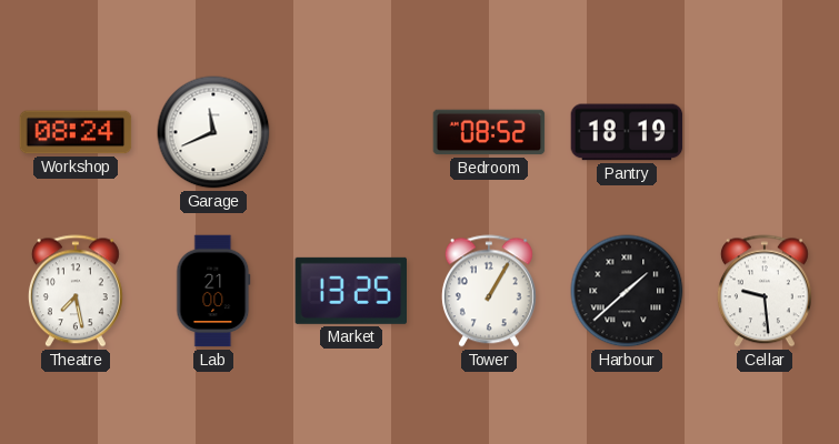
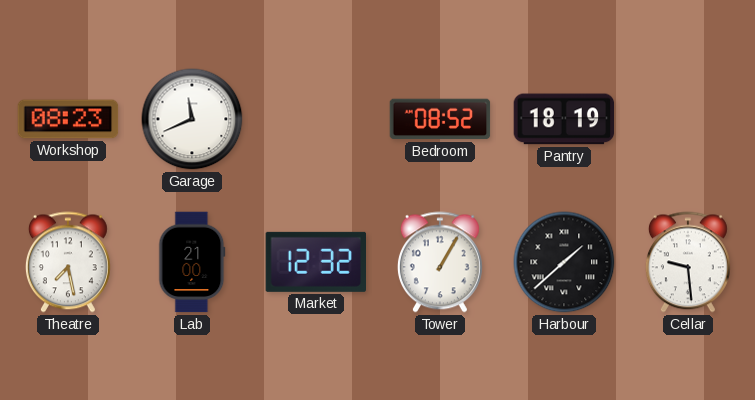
Workshop: 08:24 -> 08:23
Market: 13:25 -> 12:32
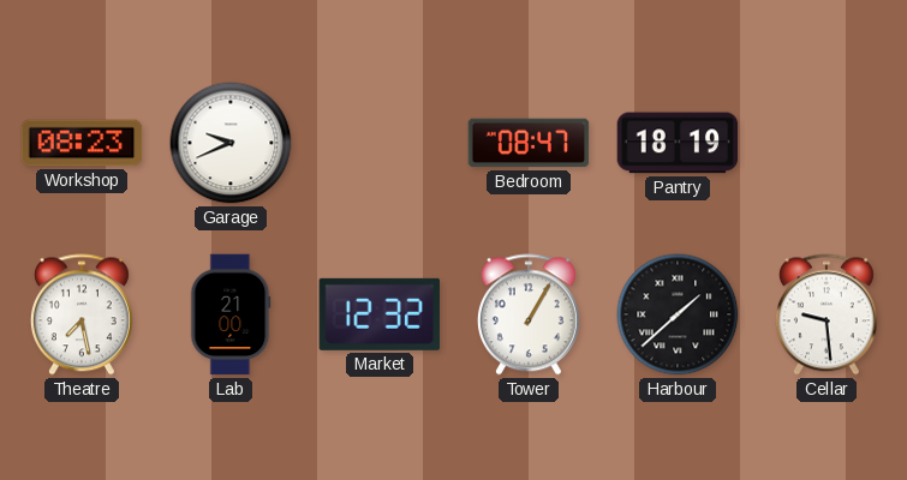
Garage: 11:41 -> 9:41
Bedroom: 08:52 -> 08:47
